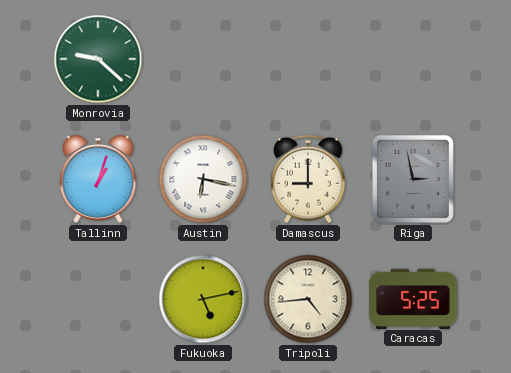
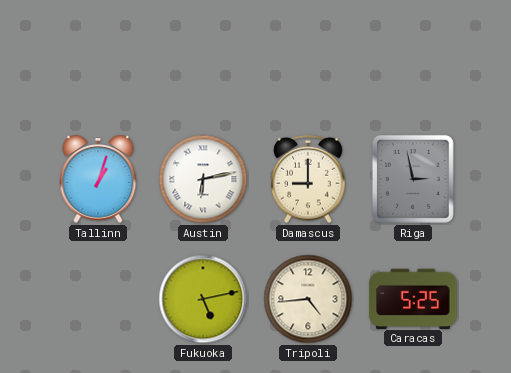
Monrovia: 9:22 -> none
Austin: 6:17 -> 6:13
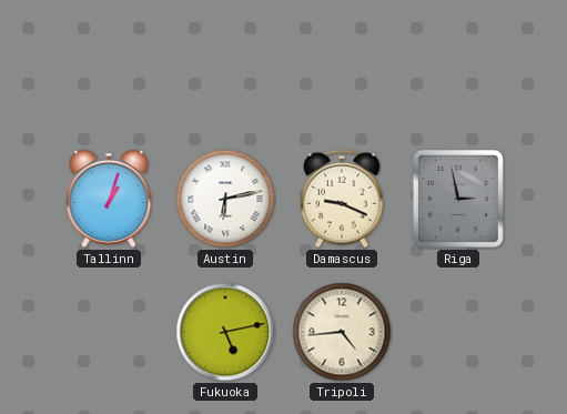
Damascus: 9:00 -> 9:19
Caracas: 5:25 -> none
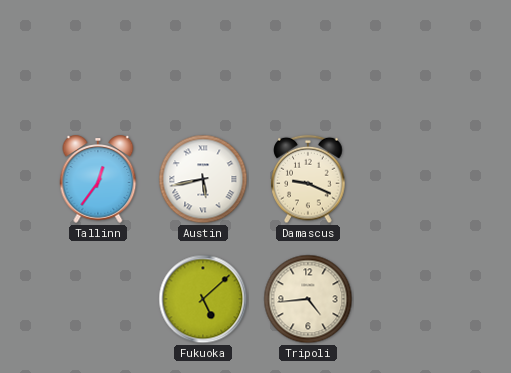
Tallinn: 1:03 -> 12:36
Austin: 6:13 -> 5:43
Riga: 2:58 -> none
Fukuoka: 5:13 -> 5:08
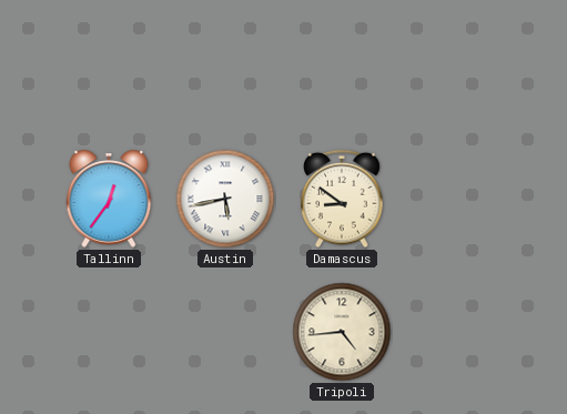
Damascus: 9:19 -> 8:51
Fukuoka: 5:08 -> none
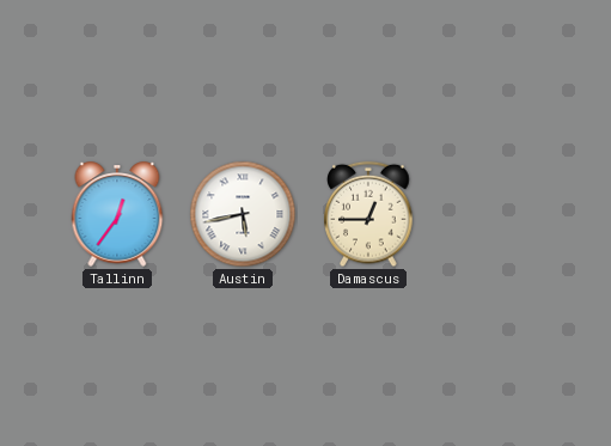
Damascus: 8:51 -> 12:45
Tripoli: 4:44 -> none
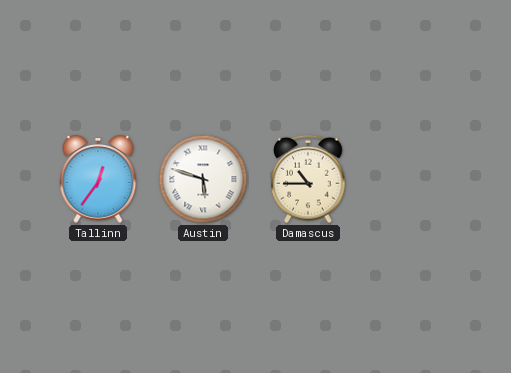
Austin: 5:43 -> 5:48
Damascus: 12:45 -> 10:45
